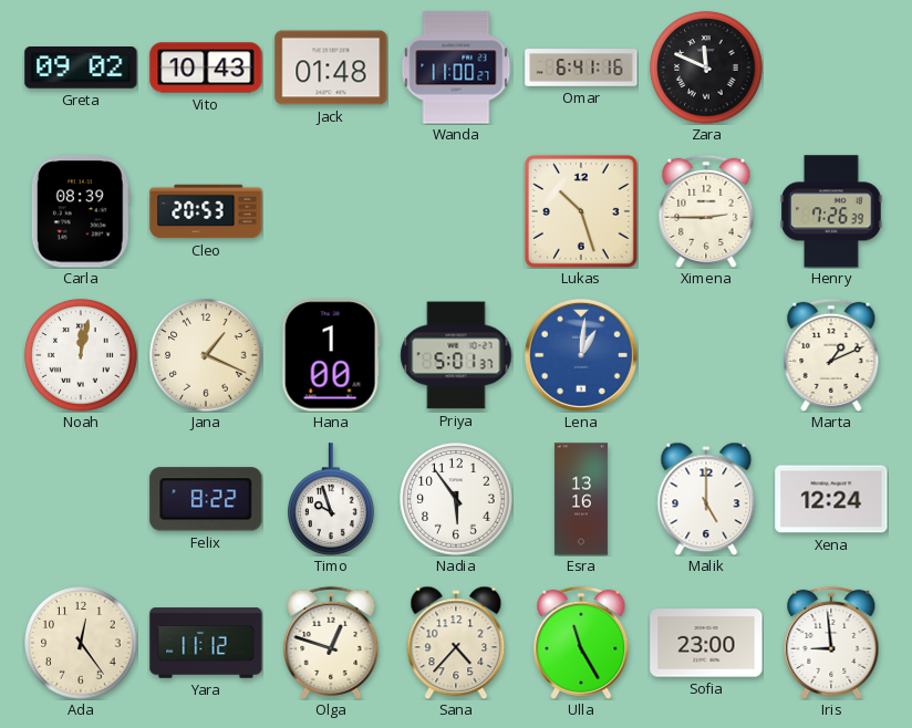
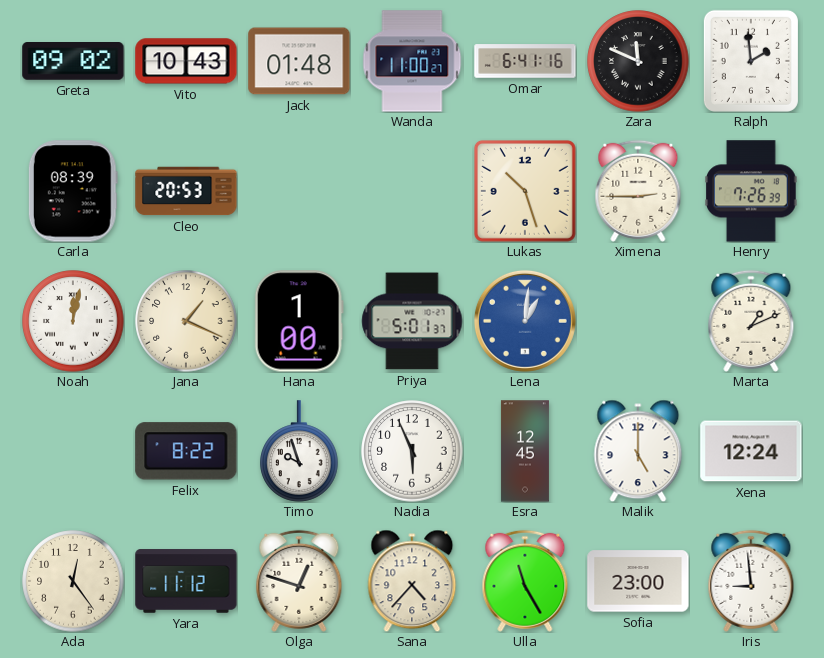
Ralph: none -> 1:59
Nadia: 5:54 -> 5:56
Esra: 13:16 -> 12:45
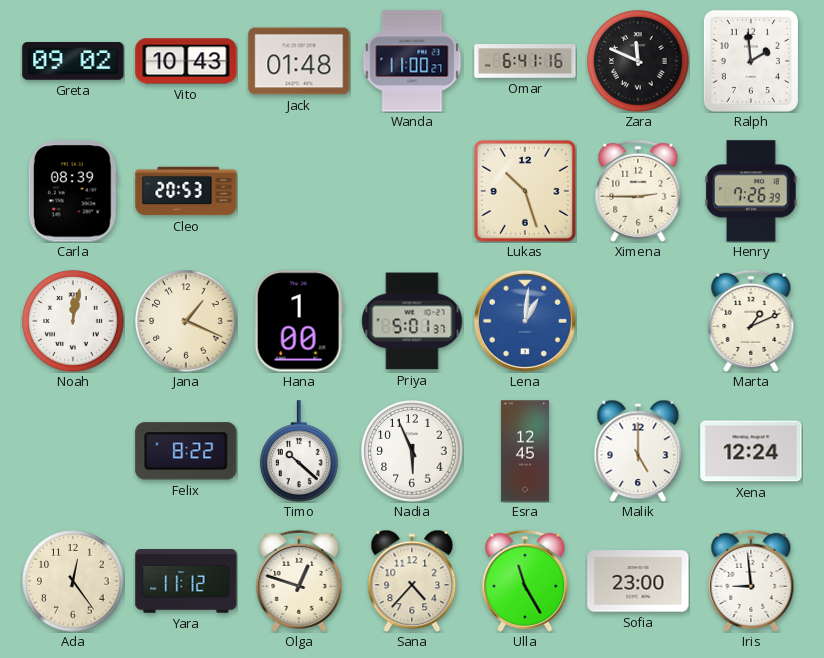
Timo: 9:57 -> 10:22
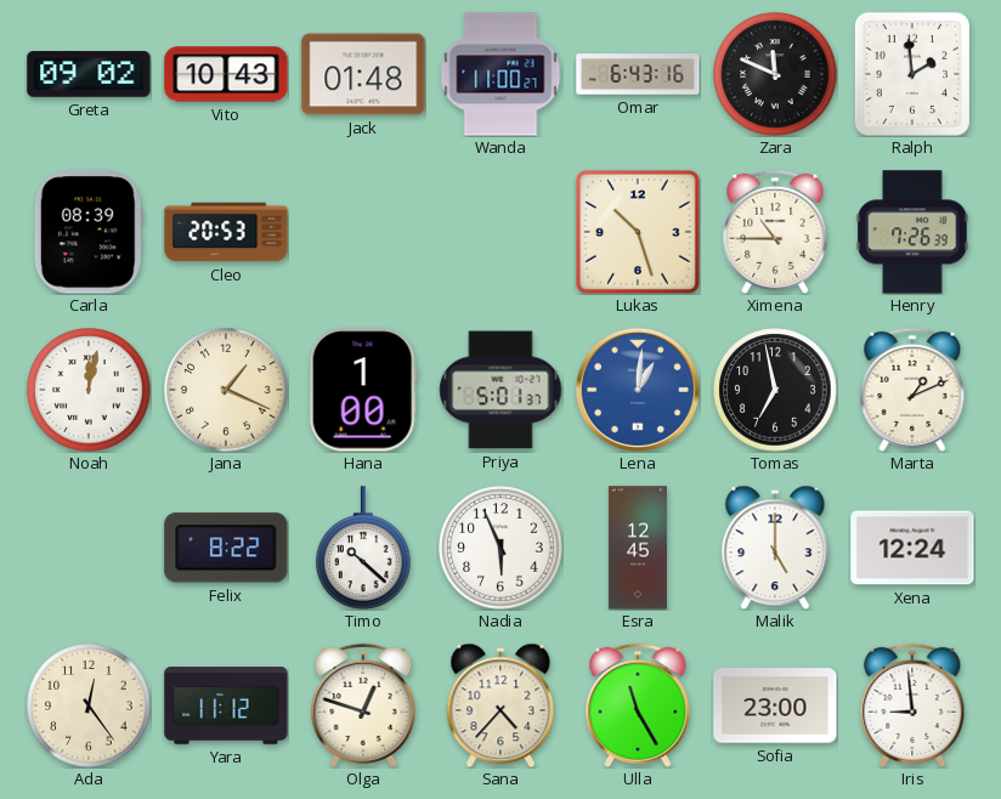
Omar: 6:41 -> 6:43
Ximena: 2:45 -> 10:45
Tomas: none -> 6:58
